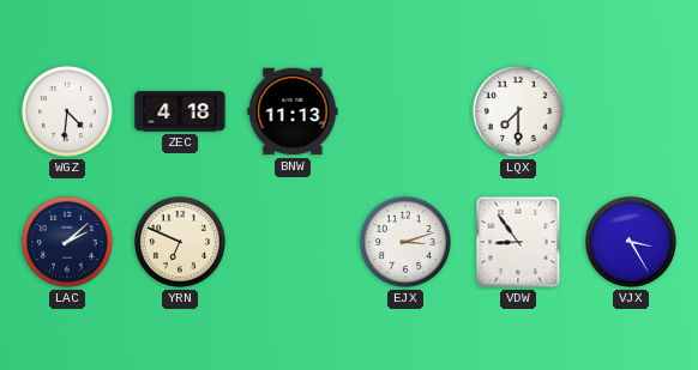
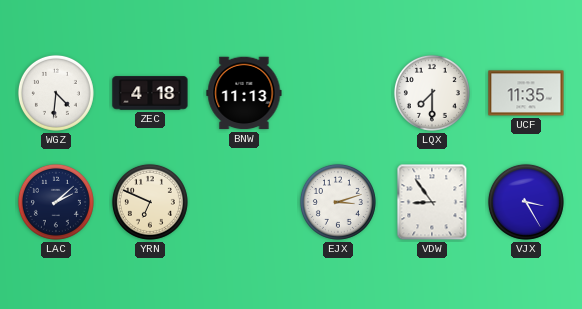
UCF: none -> 11:35
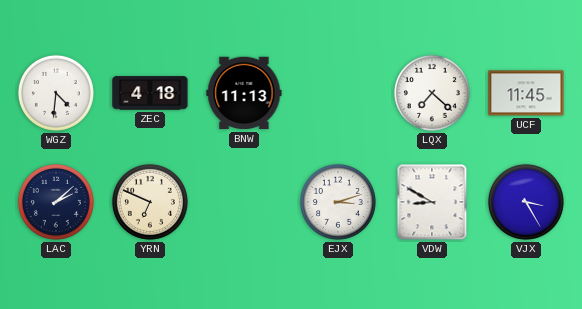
LQX: 7:30 -> 7:22
UCF: 11:35 -> 11:45
VDW: 8:54 -> 8:50
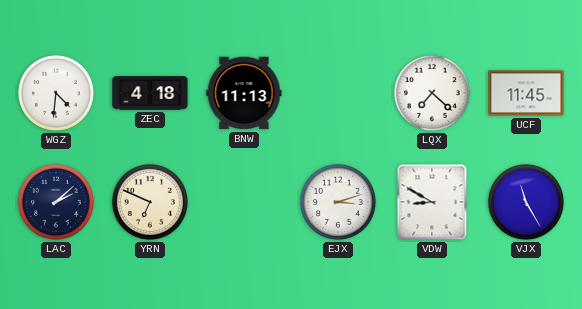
VJX: 3:25 -> 11:25
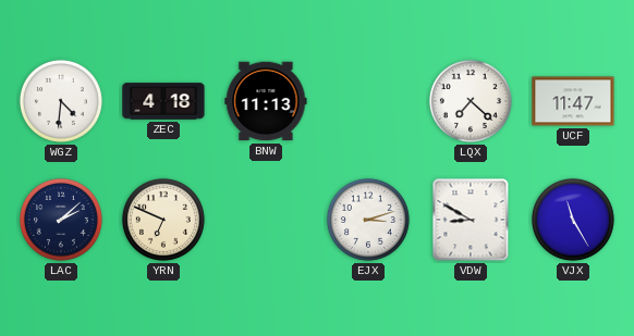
UCF: 11:45 -> 11:47
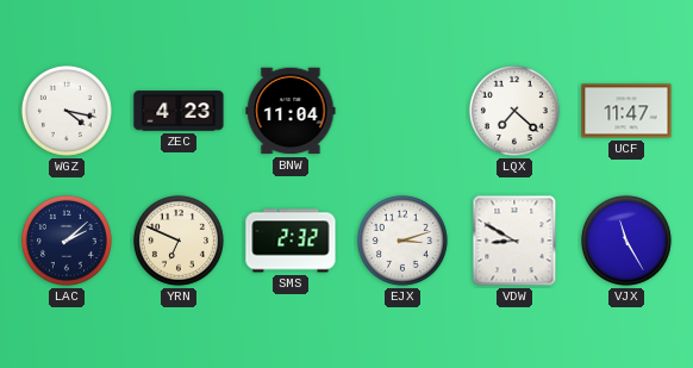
WGZ: 4:31 -> 4:17
ZEC: 4:18 -> 4:23
BNW: 11:13 -> 11:04
SMS: none -> 2:32
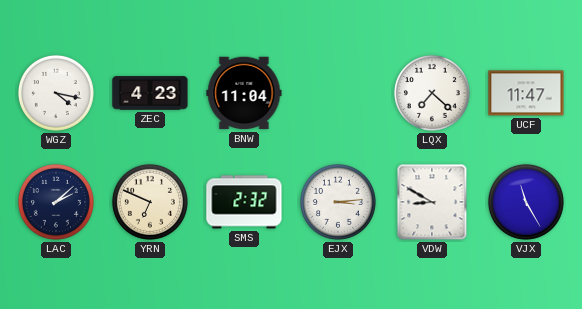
EJX: 3:12 -> 3:14
